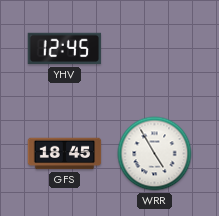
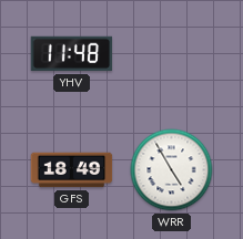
YHV: 12:45 -> 11:48
GFS: 18:45 -> 18:49
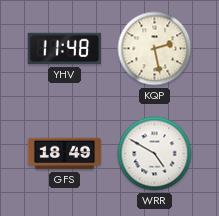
KQP: none -> 2:28
WRR: 4:55 -> 4:50
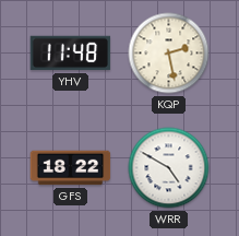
GFS: 18:49 -> 18:22
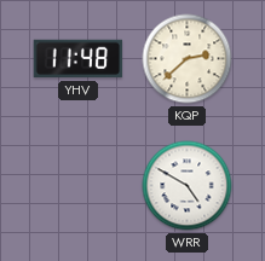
KQP: 2:28 -> 2:38
GFS: 18:22 -> none
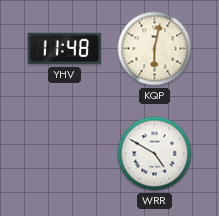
KQP: 2:38 -> 6:02
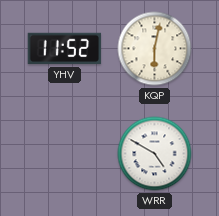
YHV: 11:48 -> 11:52
